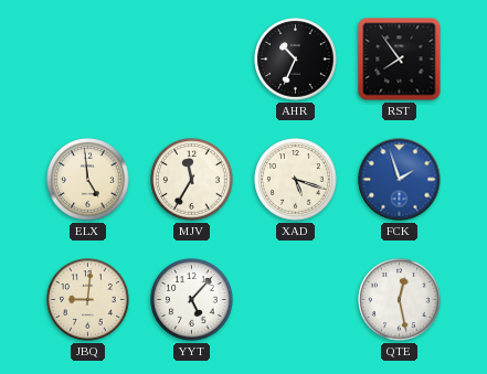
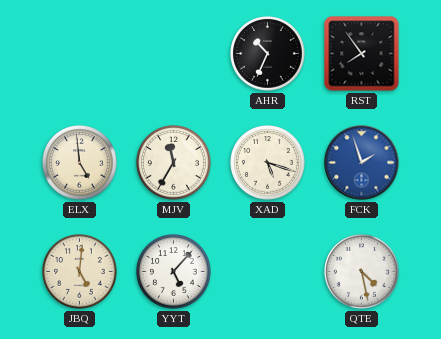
JBQ: 9:01 -> 5:01
QTE: 12:28 -> 4:28
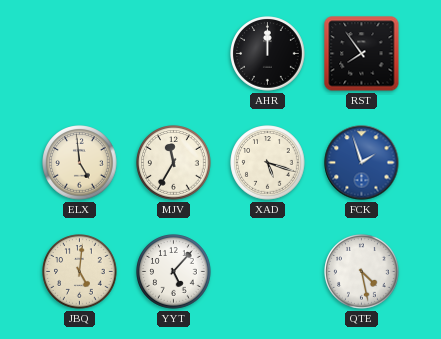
AHR: 10:34 -> 12:00
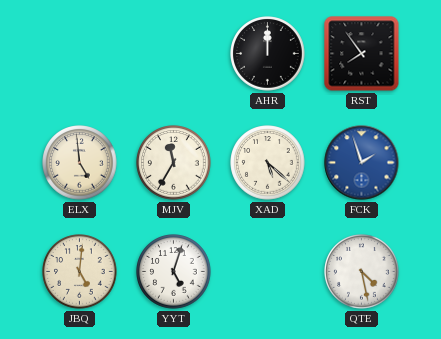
XAD: 5:18 -> 5:22
YYT: 5:07 -> 5:03
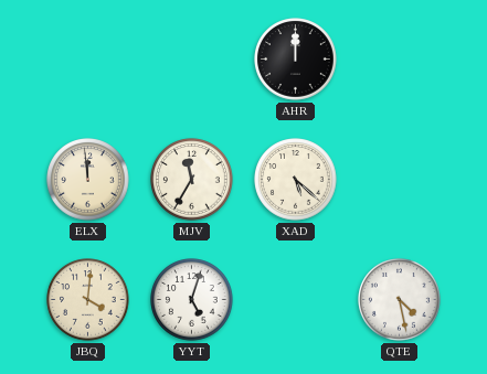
RST: 7:54 -> none
ELX: 4:59 -> 11:59
FCK: 1:57 -> none
JBQ: 5:01 -> 4:01
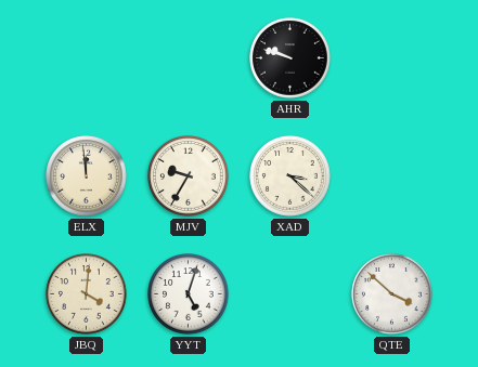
AHR: 12:00 -> 9:48
MJV: 11:35 -> 9:35
XAD: 5:22 -> 3:22
QTE: 4:28 -> 3:52
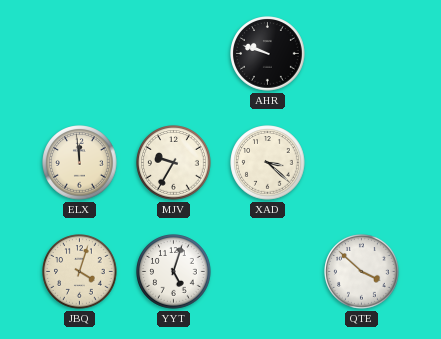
JBQ: 4:01 -> 4:03
